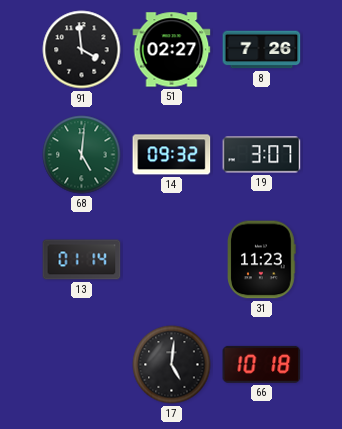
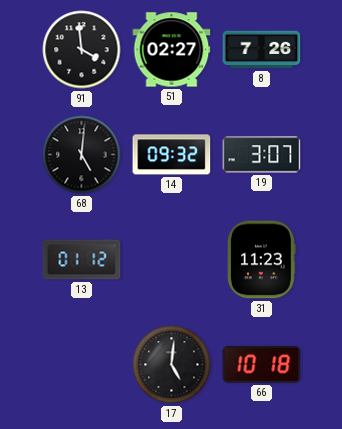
68 dial: green -> black
13: 01:14 -> 01:12
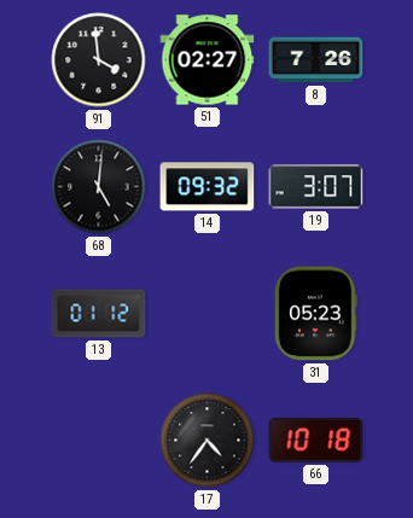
31: 11:23 -> 05:23
17: 5:01 -> 4:36
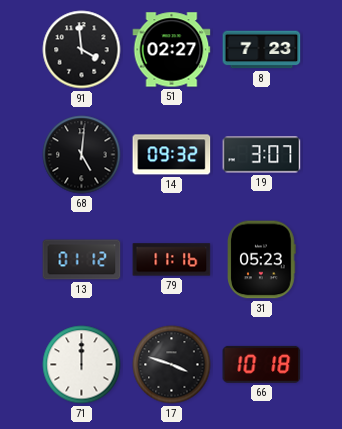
8: 7:26 -> 7:23
79: none -> 11:16
71: none -> 12:00
17: 4:36 -> 3:48
